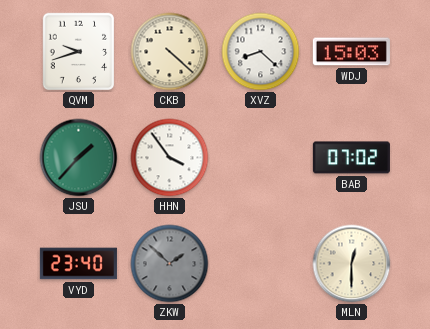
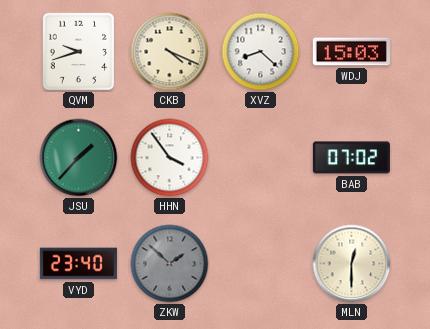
CKB: 4:22 -> 4:19
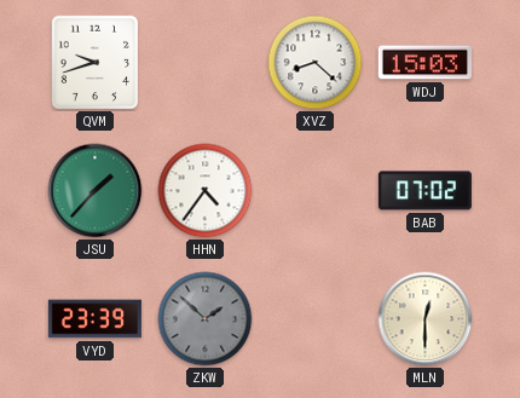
CKB: 4:19 -> none
HHN: 3:54 -> 4:36
VYD: 23:40 -> 23:39
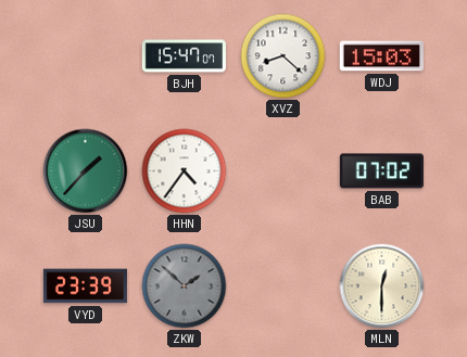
QVM: 9:42 -> none
BJH: none -> 15:47
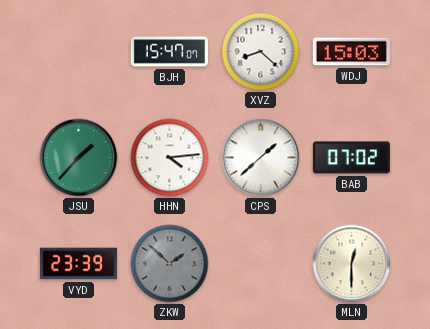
HHN: 4:36 -> 4:14
CPS: none -> 1:38
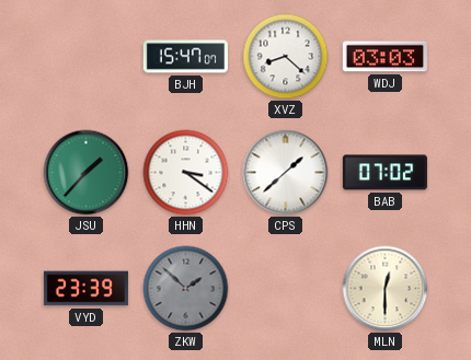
WDJ: 15:03 -> 03:03
HHN: 4:14 -> 3:21
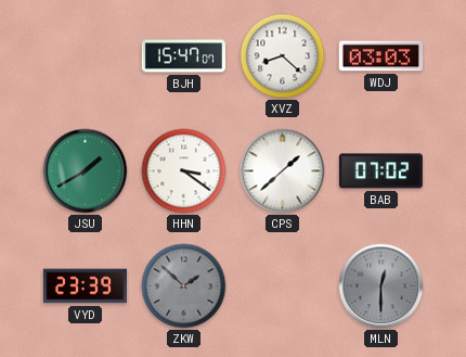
JSU: 1:37 -> 1:40
MLN dial: cream -> grey
